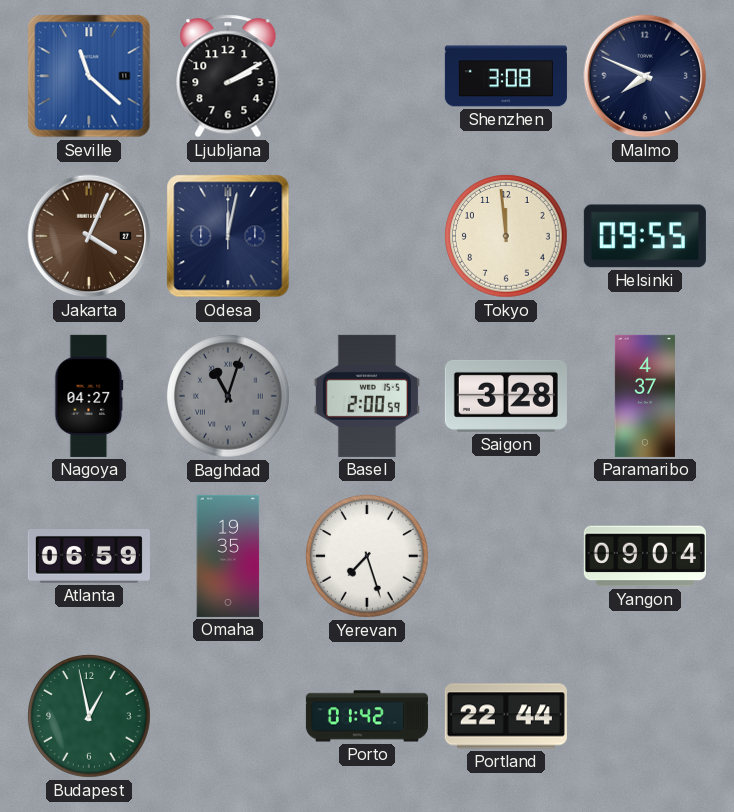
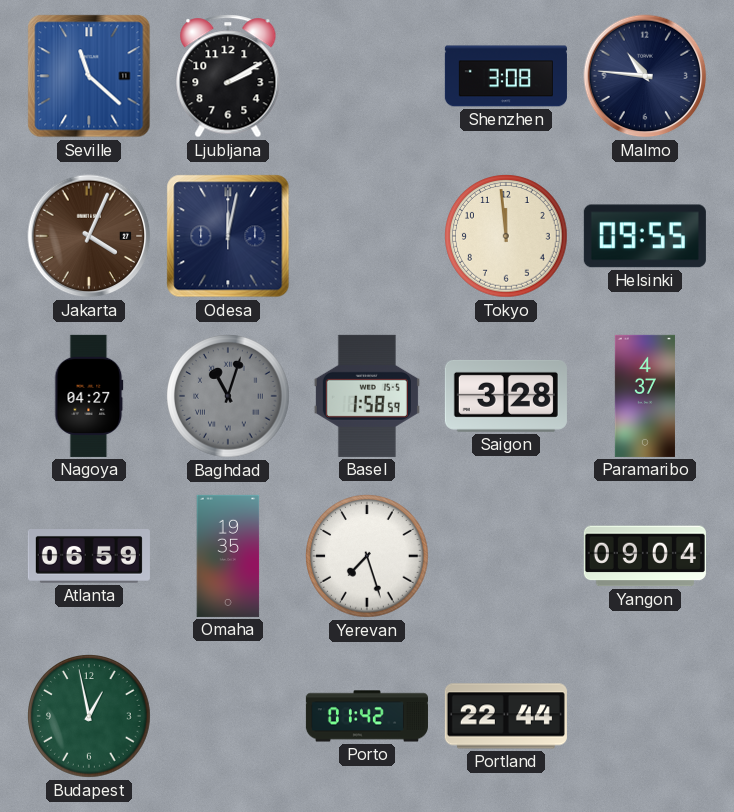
Malmo: 7:49 -> 10:46
Basel: 2:00 -> 1:58
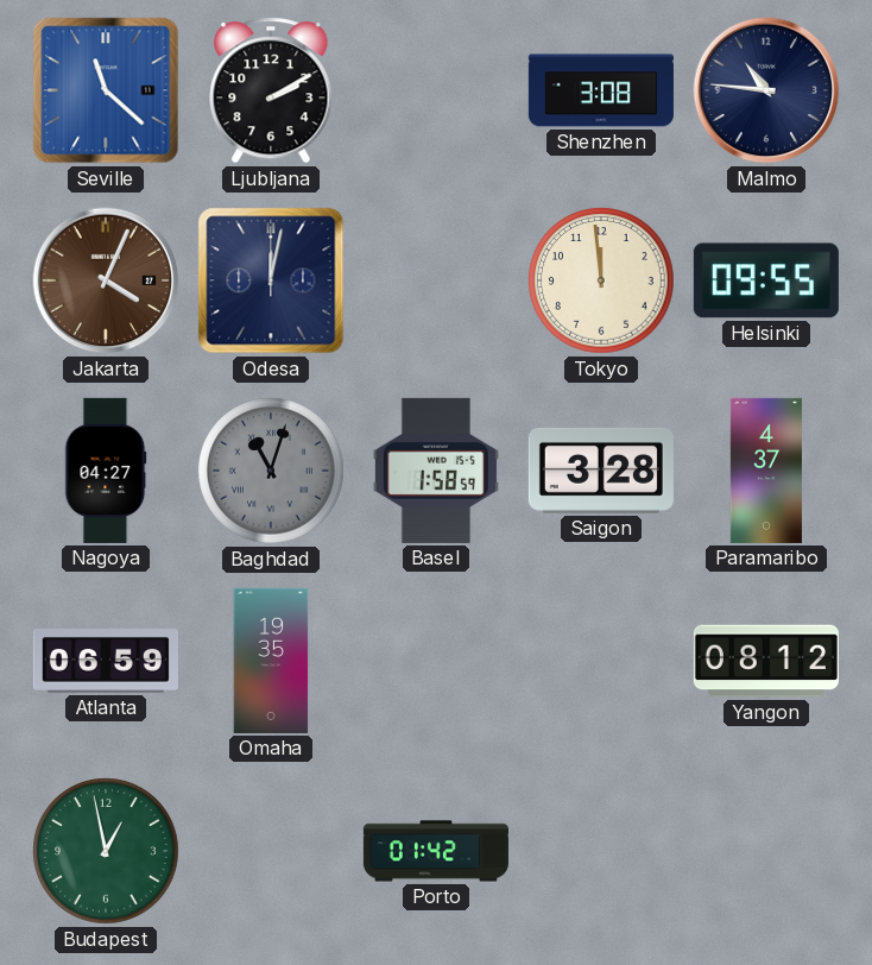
Yerevan: 7:27 -> none
Yangon: 09:04 -> 08:12
Portland: 22:44 -> none
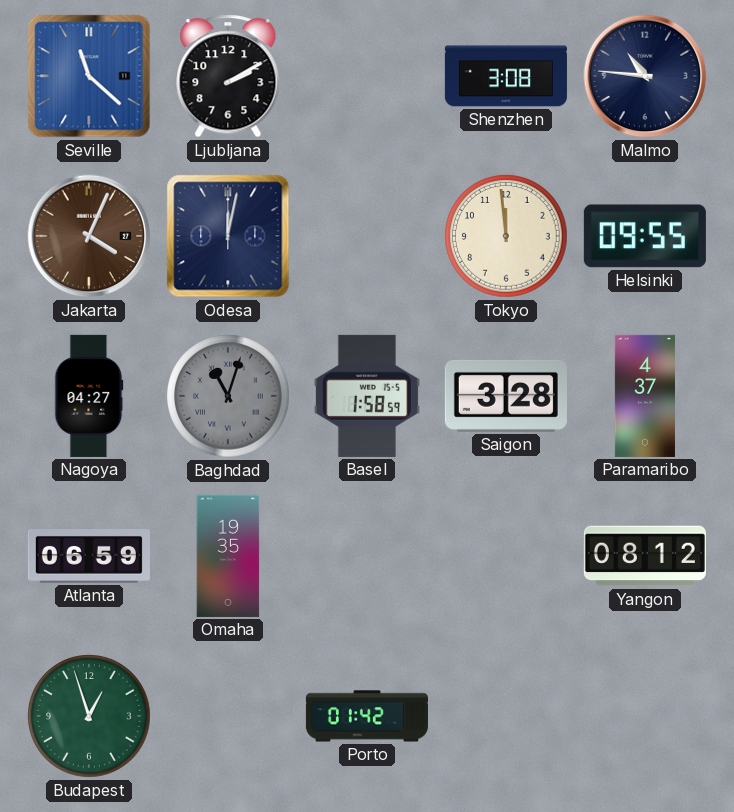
Budapest: 12:58 -> 12:57
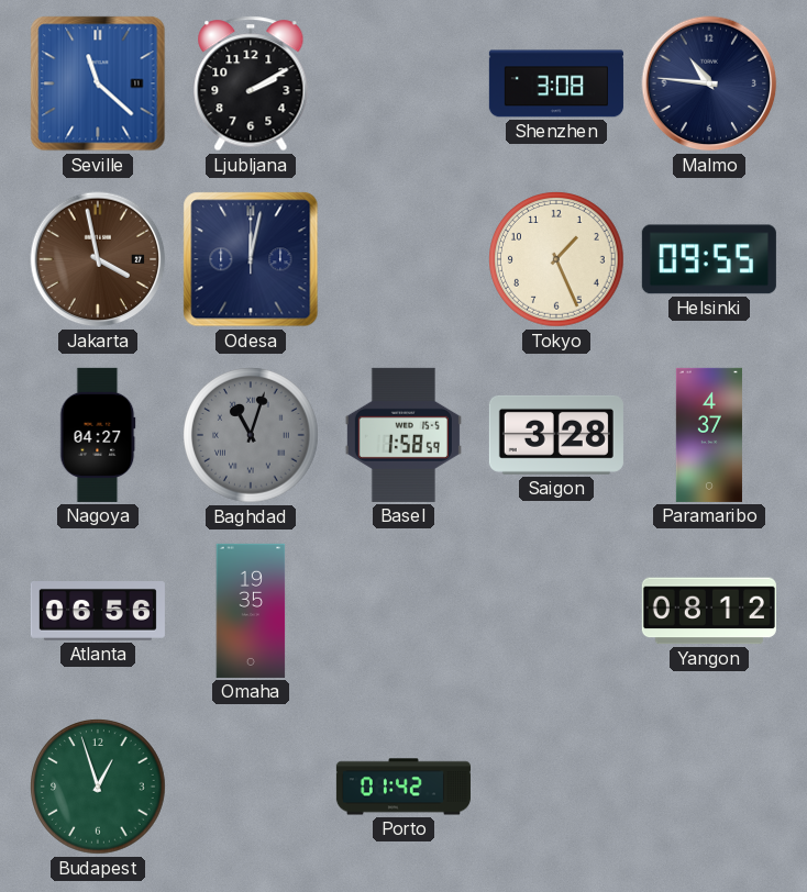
Jakarta: 4:04 -> 3:58
Tokyo: 11:59 -> 1:26
Atlanta: 06:59 -> 06:56
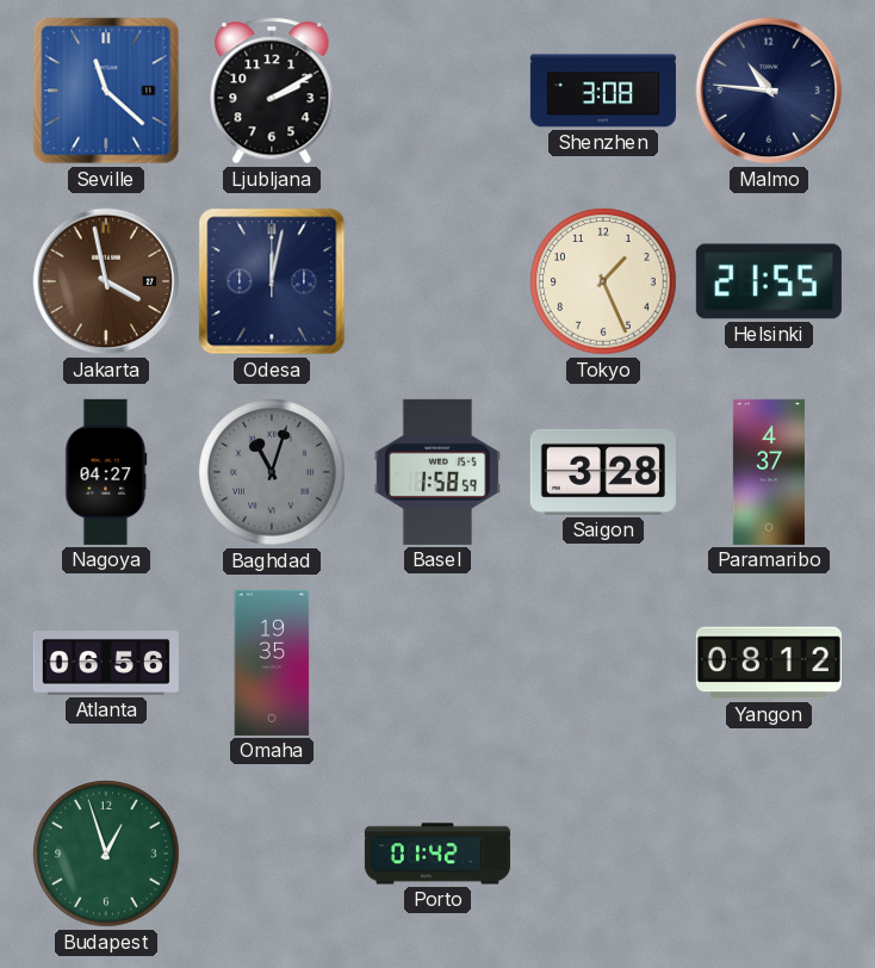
Helsinki: 09:55 -> 21:55
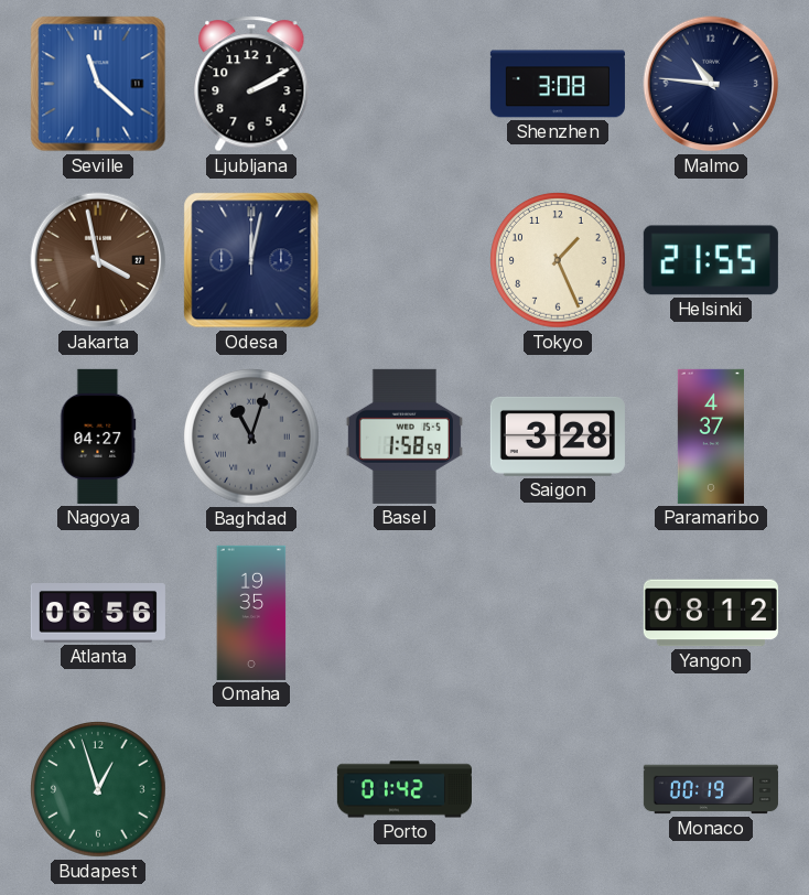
Monaco: none -> 00:19
